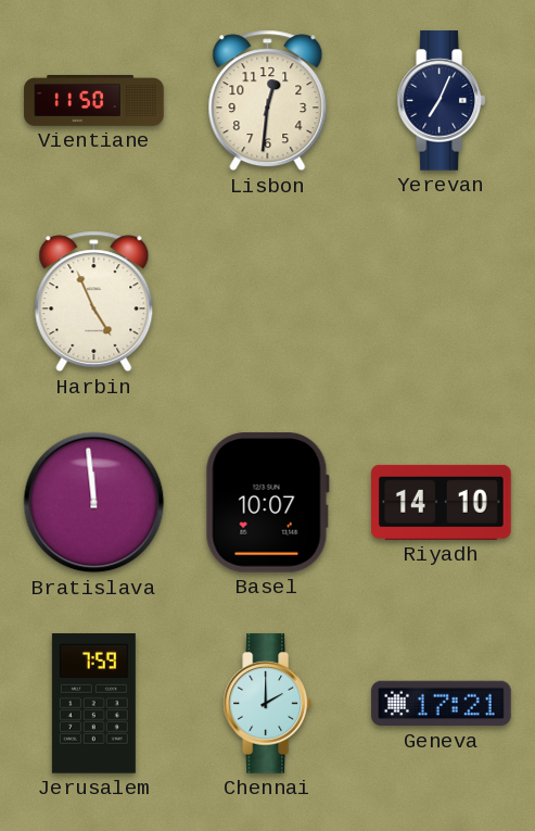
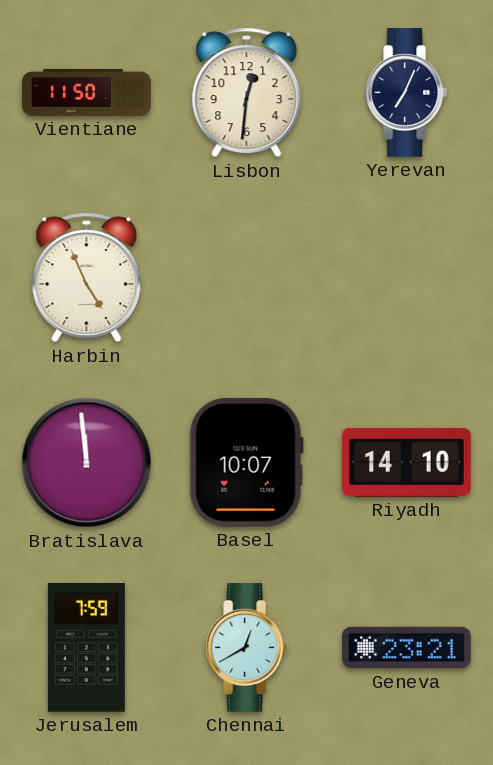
Chennai: 2:00 -> 12:40
Geneva: 17:21 -> 23:21
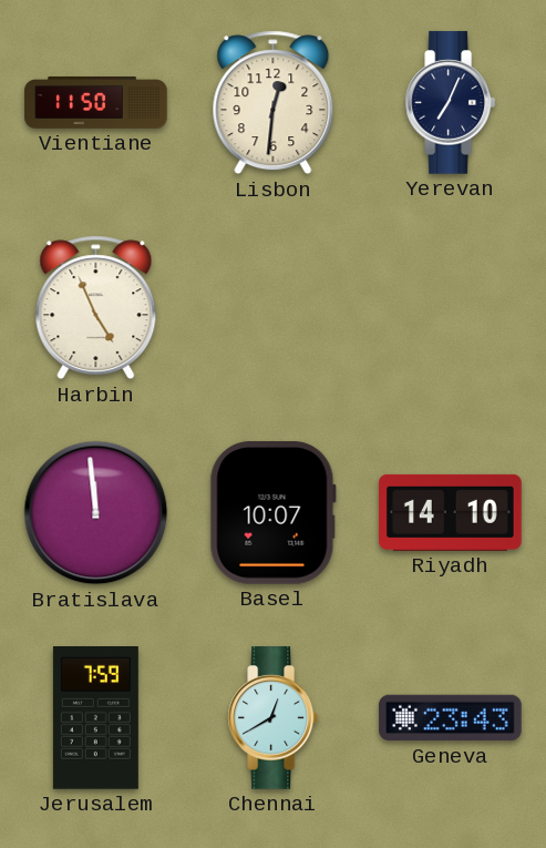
Geneva: 23:21 -> 23:43
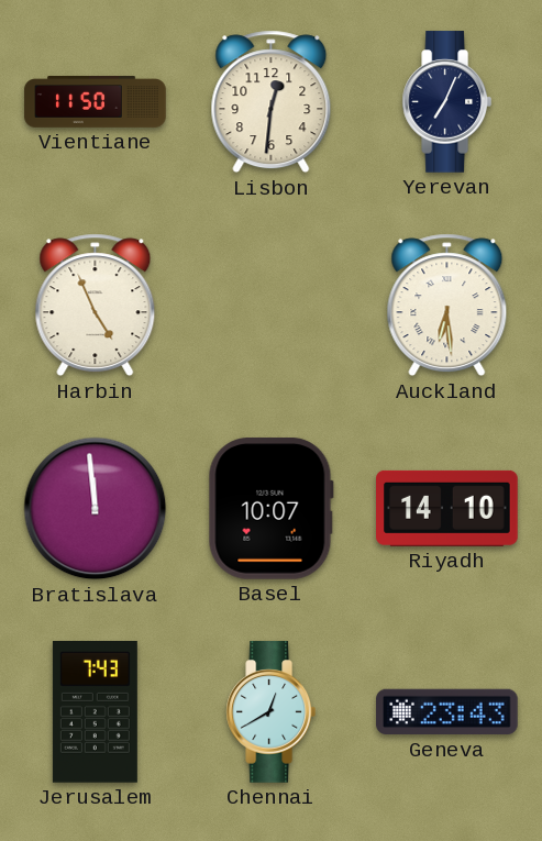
Auckland: none -> 6:29
Jerusalem: 7:59 -> 7:43
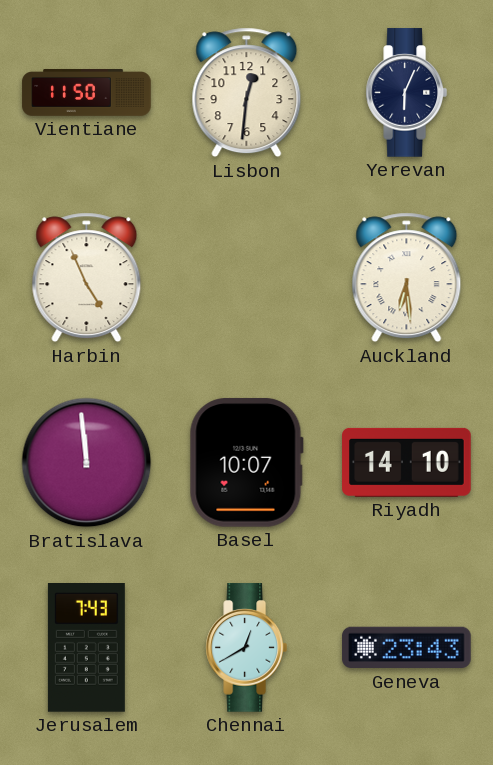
Yerevan: 7:04 -> 6:04
